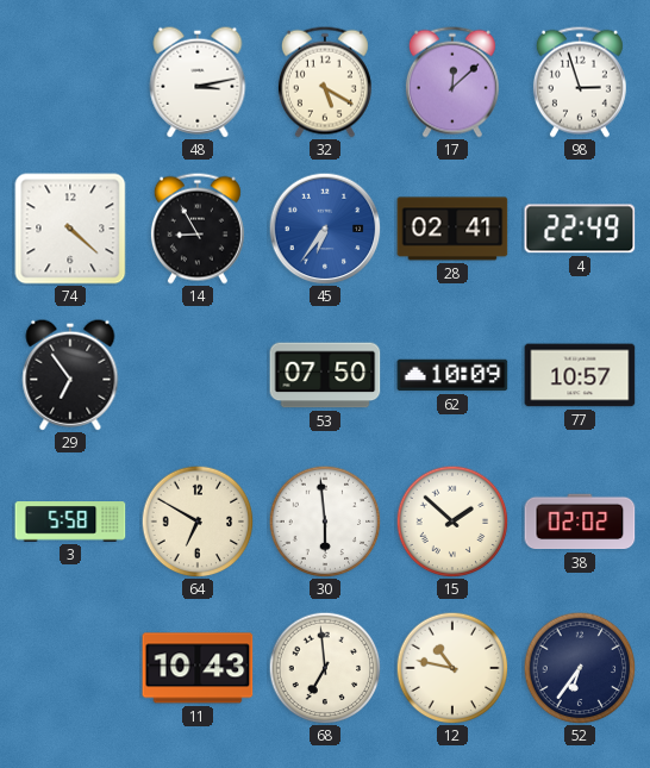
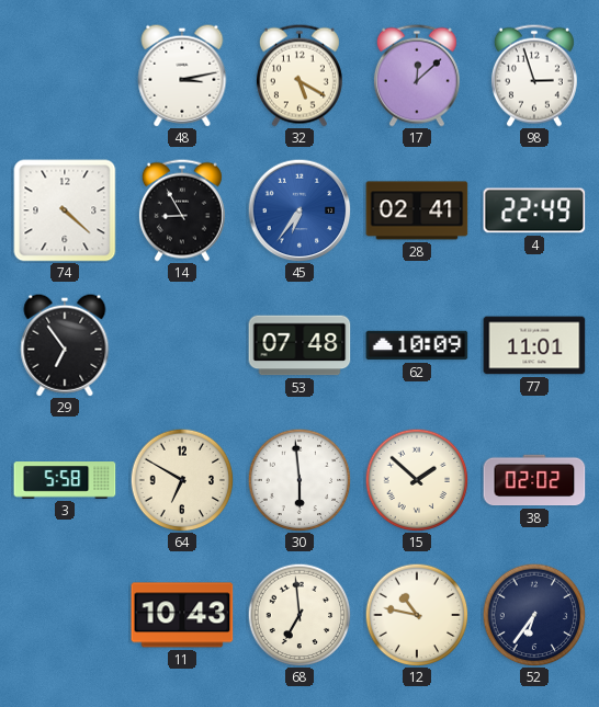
53: 07:50 -> 07:48
77: 10:57 -> 11:01
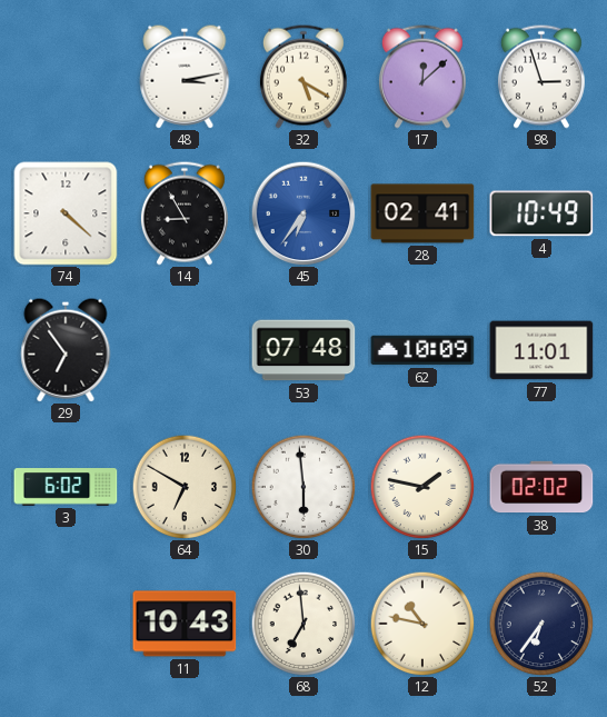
4: 22:49 -> 10:49
3: 5:58 -> 6:02
15: 1:52 -> 1:47
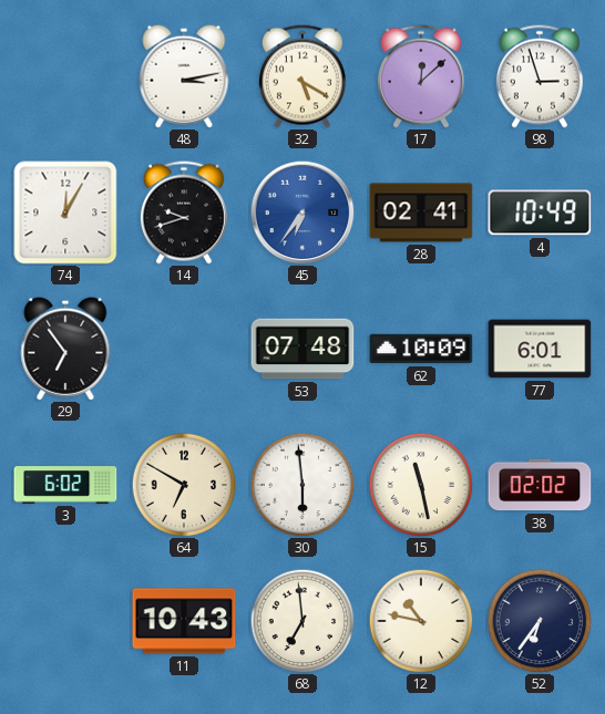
74: 4:22 -> 12:05
14: 8:55 -> 9:42
77: 11:01 -> 6:01
15: 1:47 -> 11:28
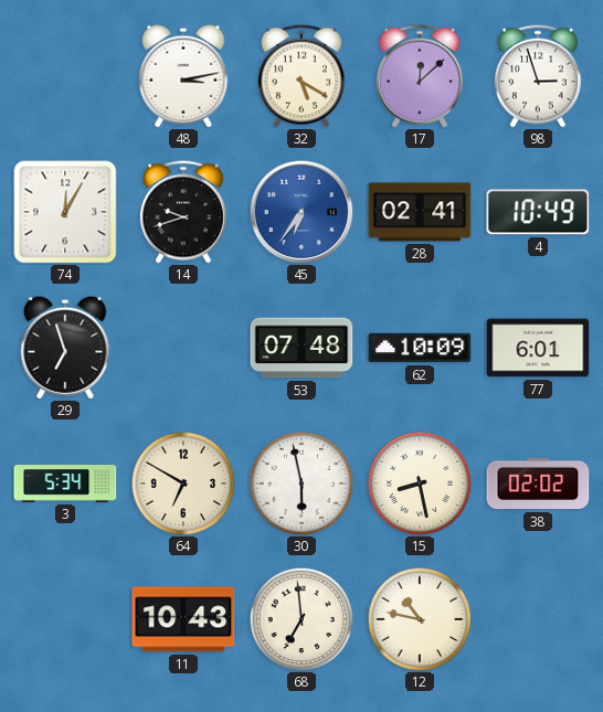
29: 6:54 -> 6:57
3: 6:02 -> 5:34
30: 5:59 -> 5:58
15: 11:28 -> 8:28
52: 6:36 -> none
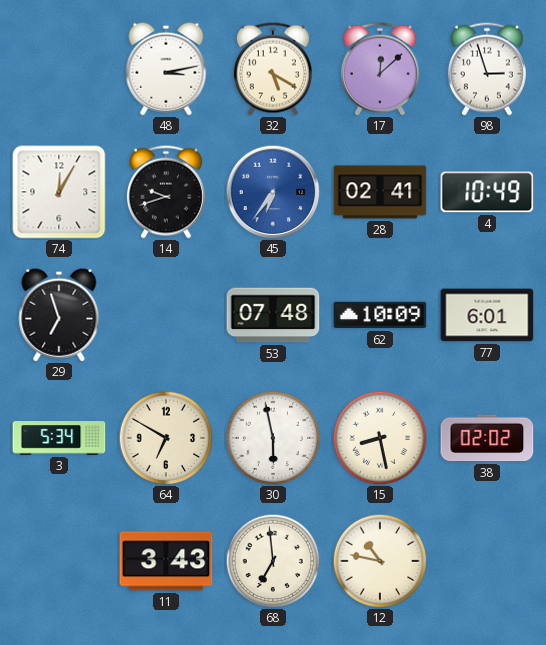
11: 10:43 -> 3:43
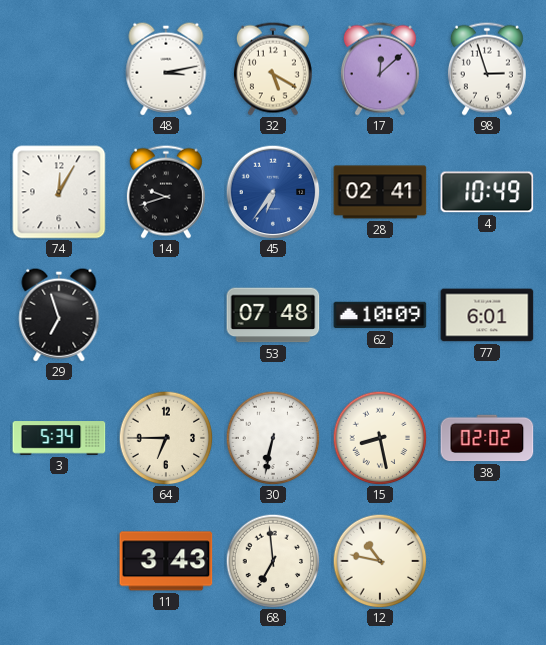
64: 6:50 -> 6:45
30: 5:58 -> 6:32
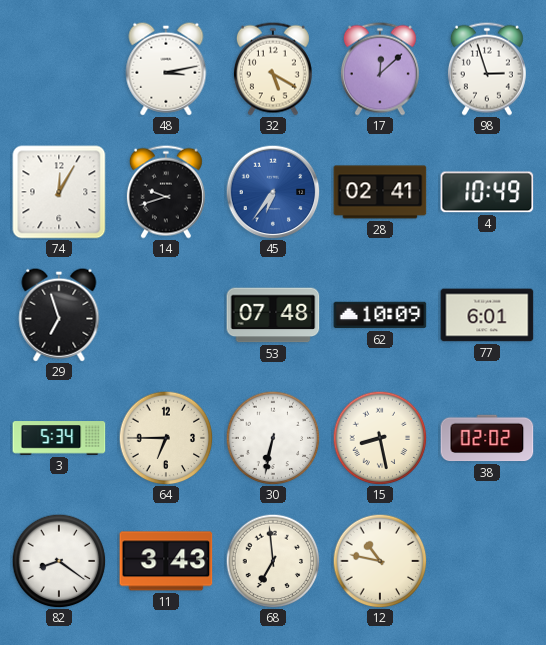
82: none -> 8:21
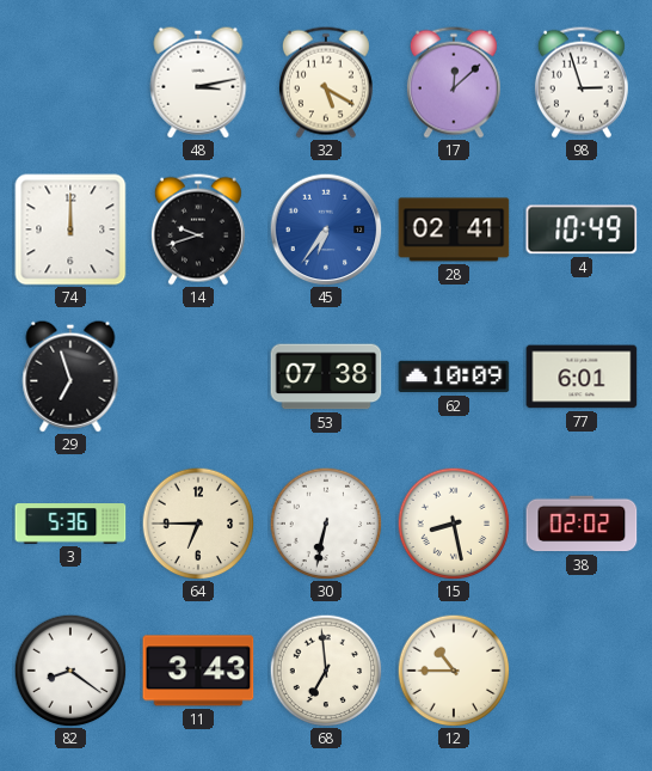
74: 12:05 -> 12:00
53: 07:48 -> 07:38
3: 5:34 -> 5:36
12: 10:47 -> 10:45
